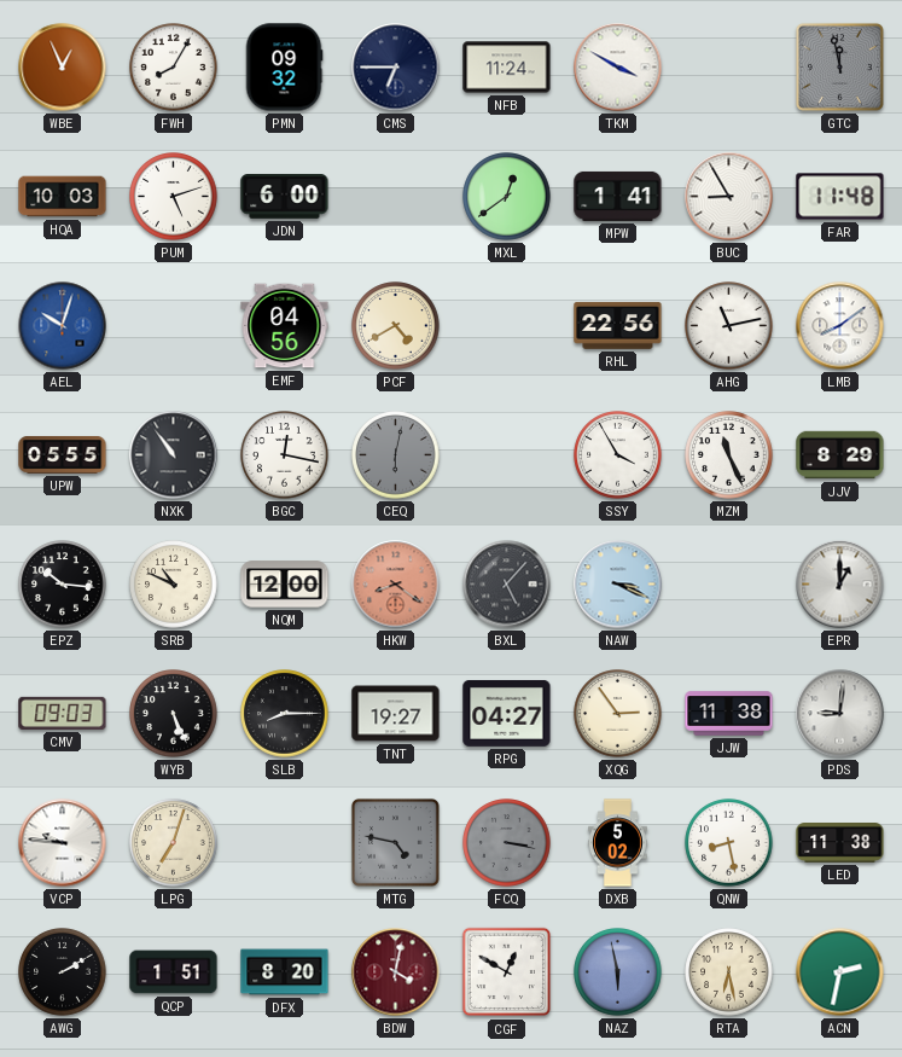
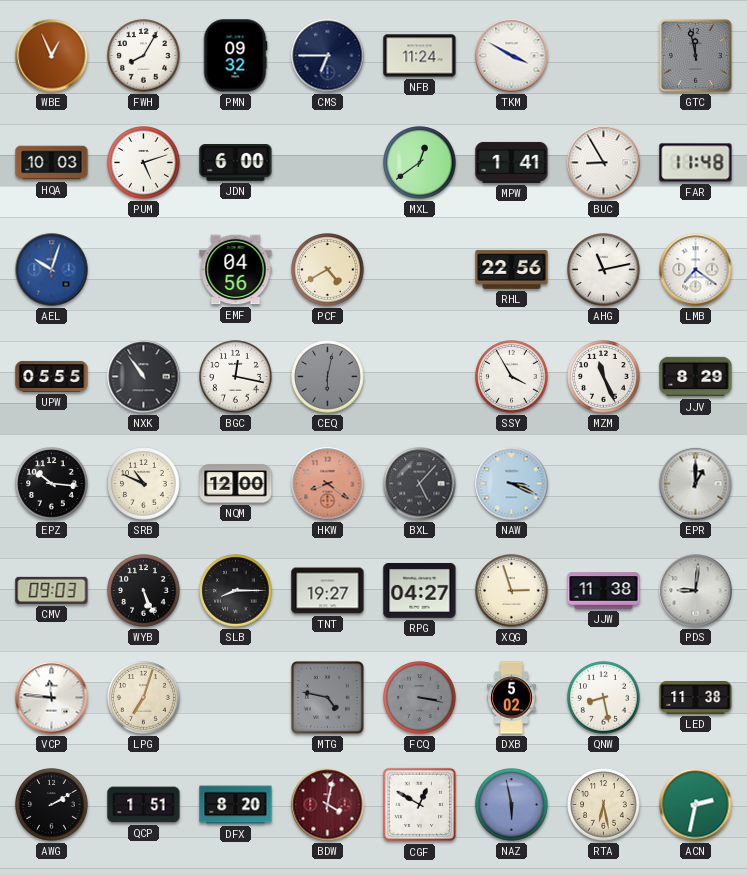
LMB: 8:09 -> 7:21
XQG: 2:54 -> 2:57
VCP: 9:46 -> 11:46
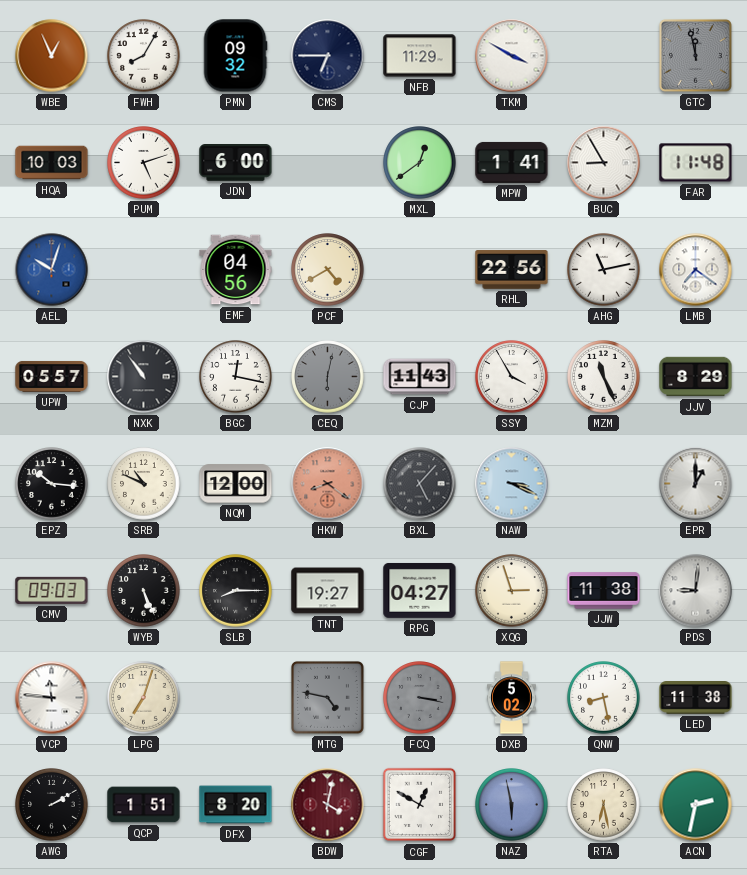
NFB: 11:24 -> 11:29
UPW: 05:55 -> 05:57
CJP: none -> 11:43
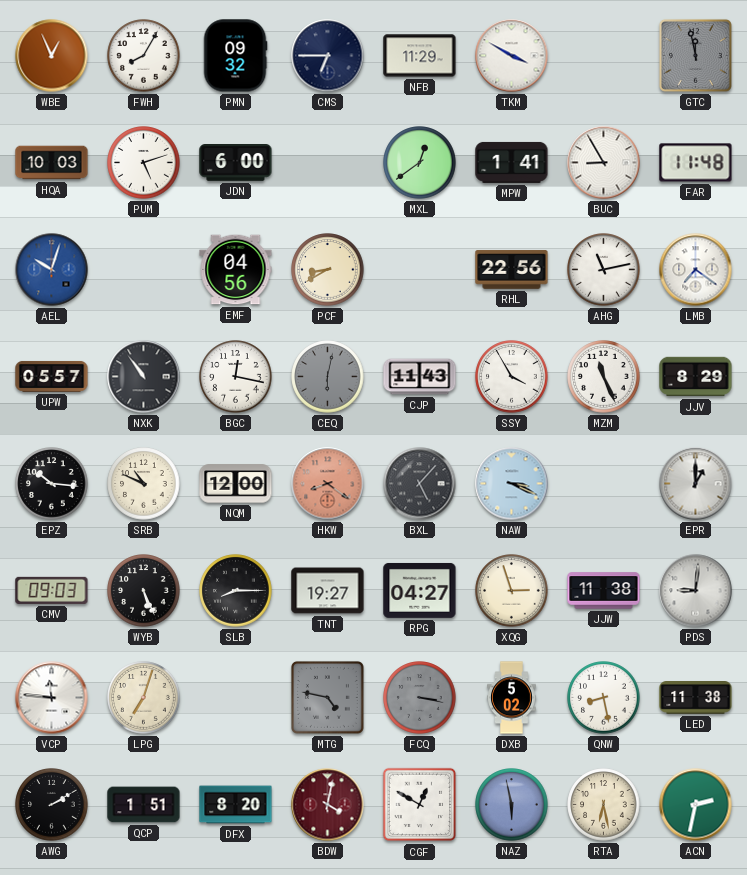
PCF: 4:40 -> 8:40
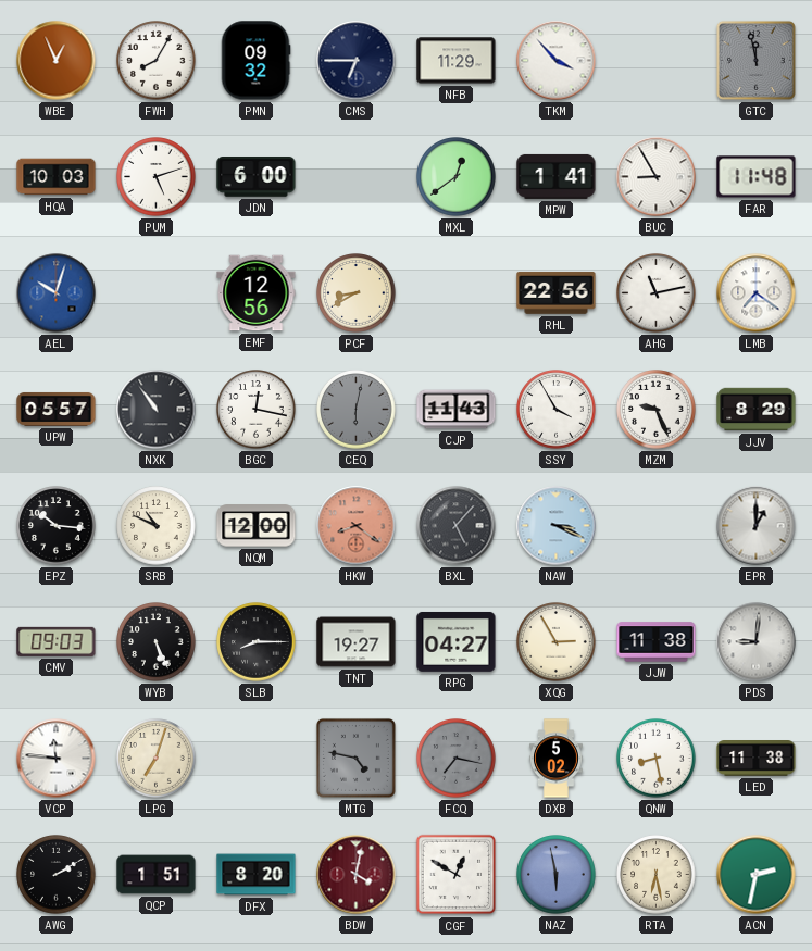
TKM: 3:50 -> 3:53
EMF: 04:56 -> 12:56
MZM: 11:26 -> 9:26
XQG: 2:57 -> 2:55
FCQ: 3:17 -> 7:17
